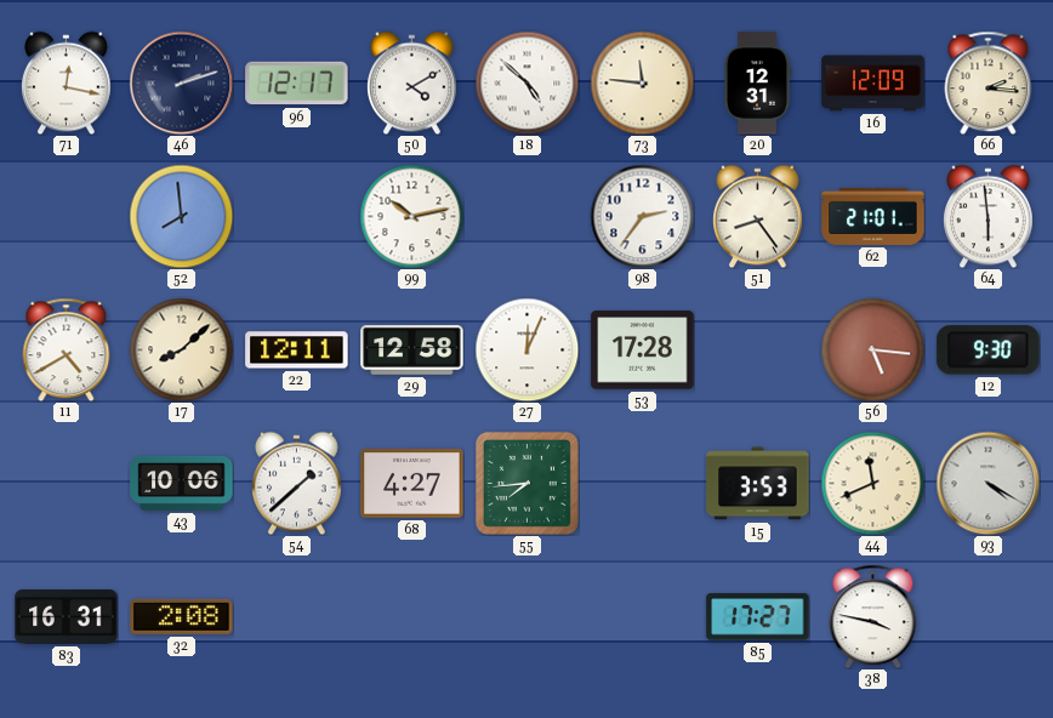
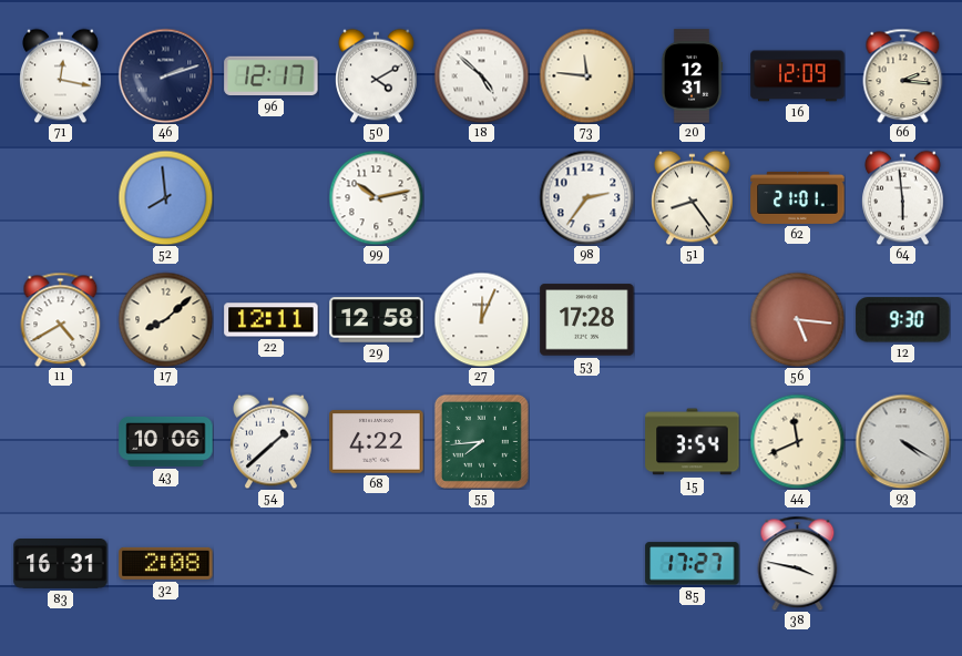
68: 4:27 -> 4:22
15: 3:53 -> 3:54
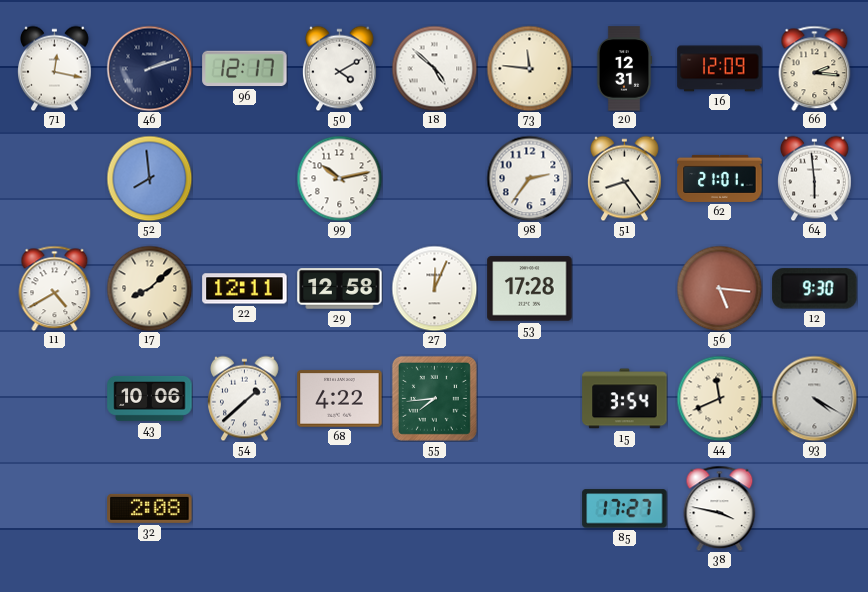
83: 16:31 -> none
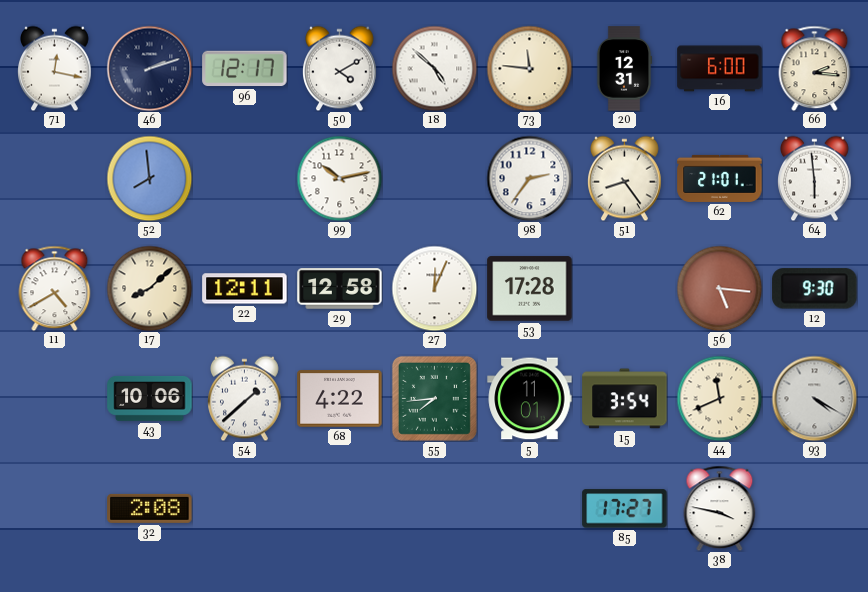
16: 12:09 -> 6:00
5: none -> 11:01
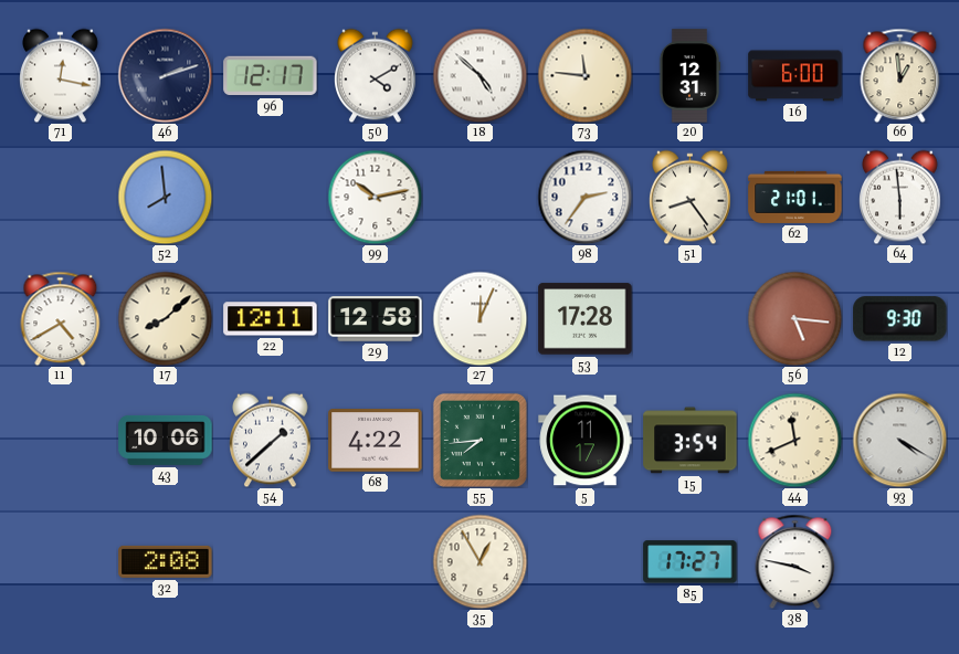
66: 2:16 -> 12:59
5: 11:01 -> 11:17
35: none -> 12:55
